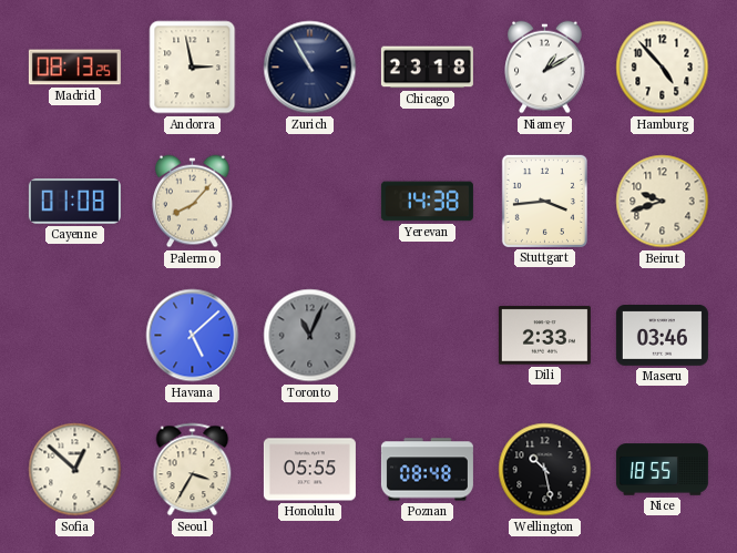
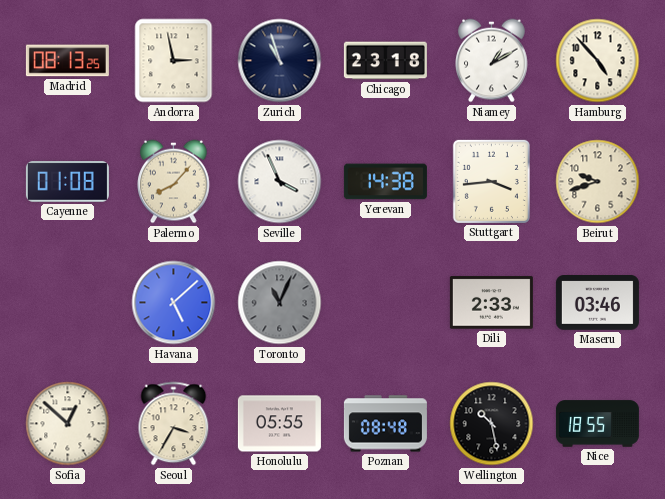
Zurich: 10:55 -> 10:57
Seville: none -> 3:56
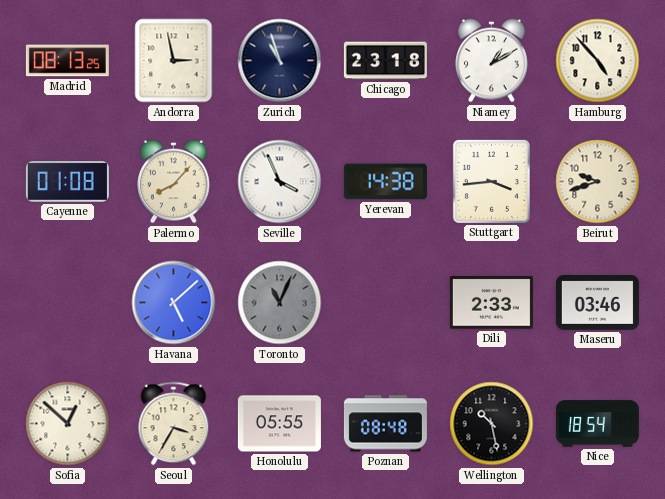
Nice: 18:55 -> 18:54
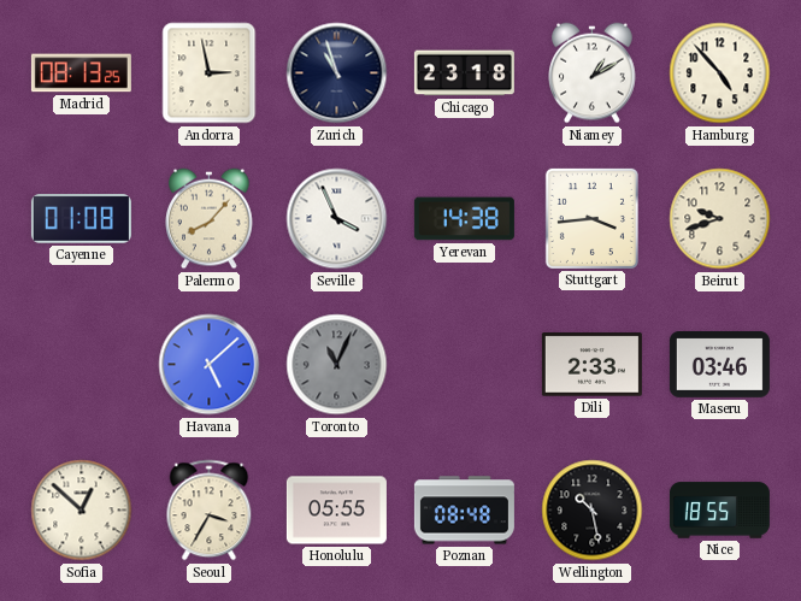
Nice: 18:54 -> 18:55
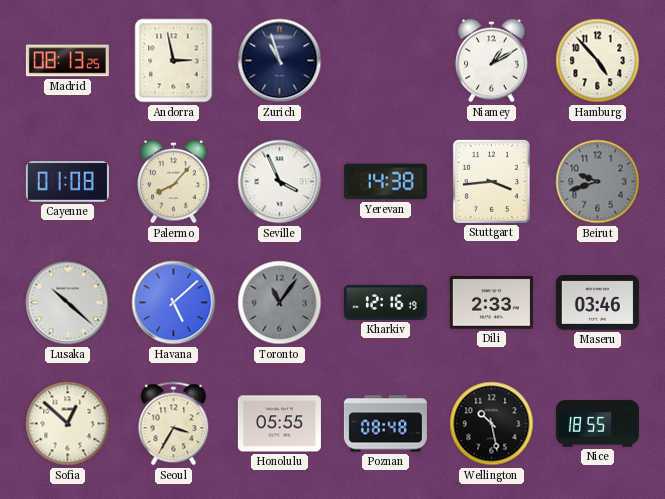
Chicago: 23:18 -> none
Beirut dial: cream -> grey
Lusaka: none -> 10:22
Toronto: 11:04 -> 11:06
Kharkiv: none -> 12:16
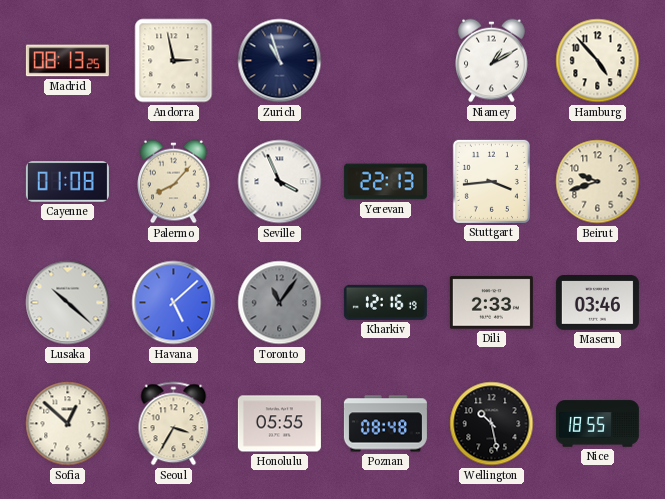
Yerevan: 14:38 -> 22:13
Beirut dial: grey -> cream
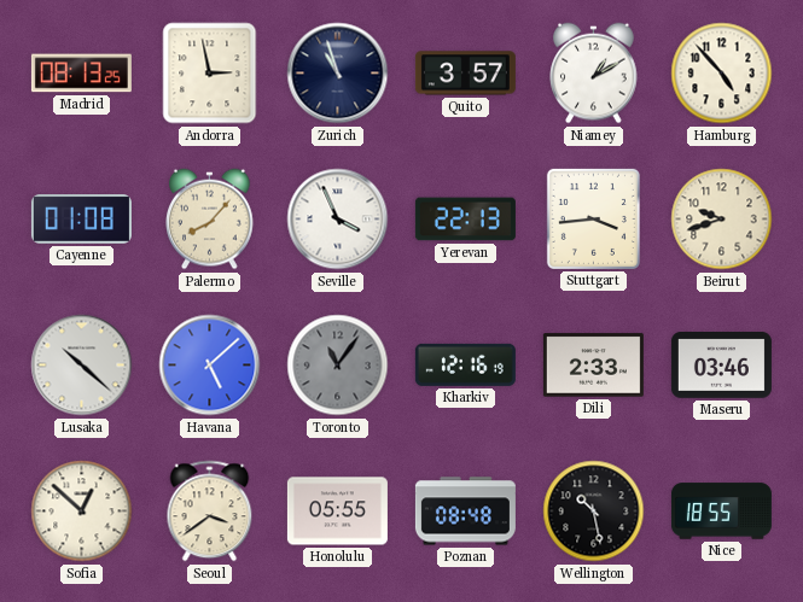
Quito: none -> 3:57
Seoul: 3:35 -> 3:39
